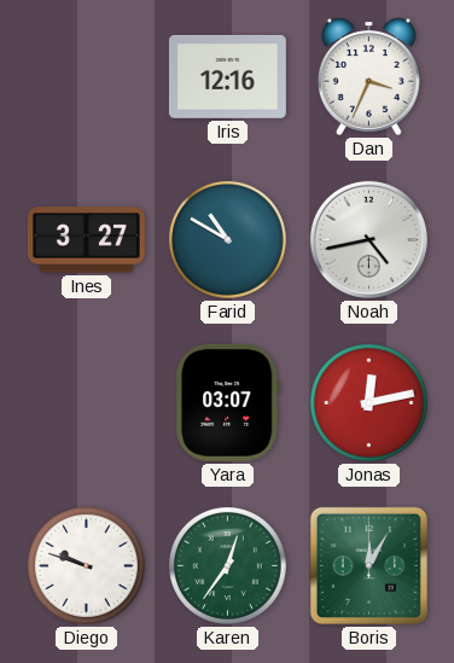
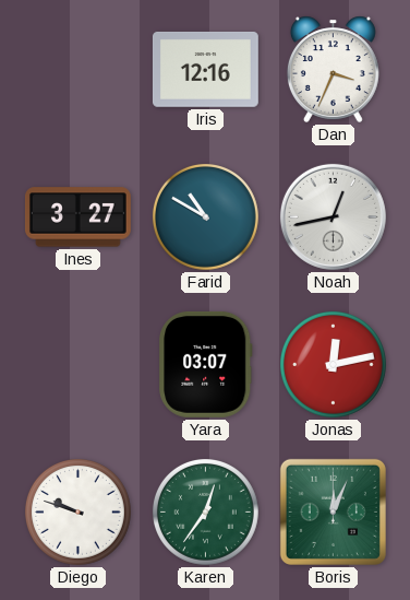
Noah: 4:43 -> 12:43
Boris: 12:05 -> 12:04
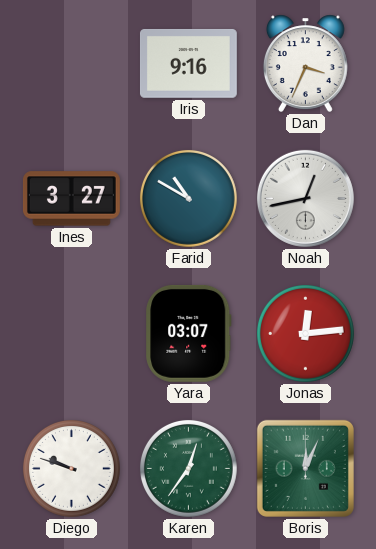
Iris: 12:16 -> 9:16
Jonas: 12:13 -> 12:14
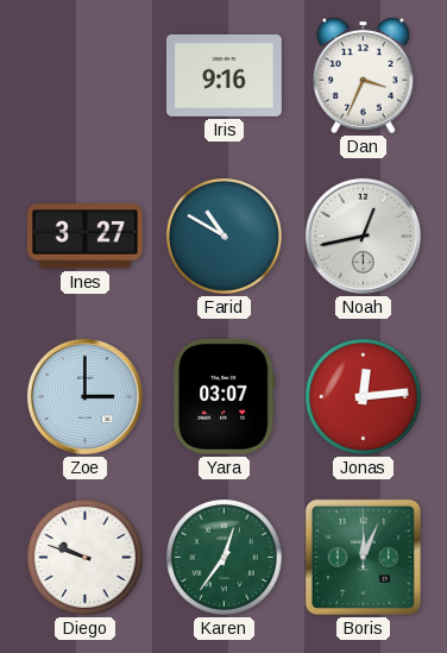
Zoe: none -> 3:00
